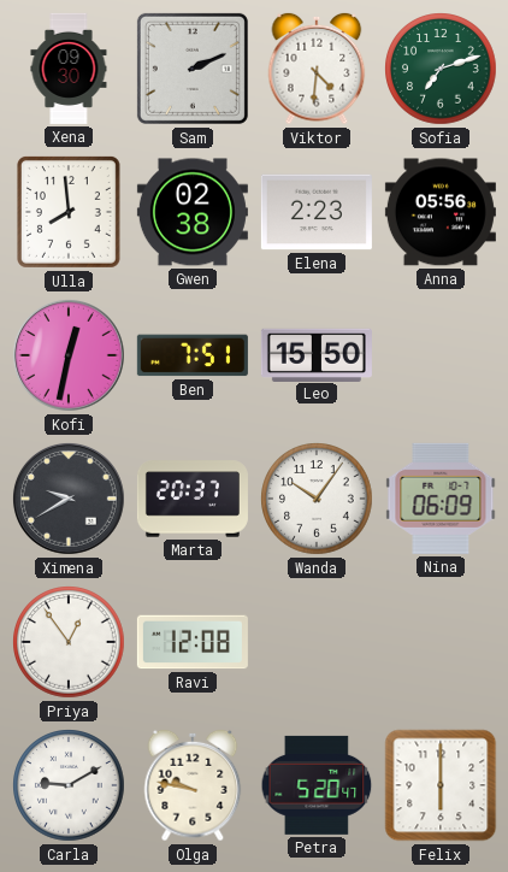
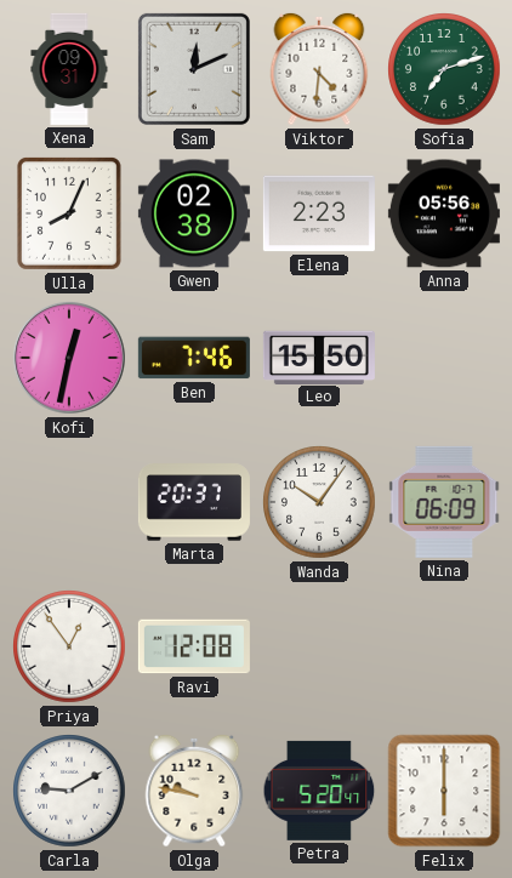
Xena: 09:30 -> 09:31
Sam: 2:11 -> 12:11
Ulla: 7:59 -> 8:04
Ben: 7:51 -> 7:46
Ximena: 9:40 -> none
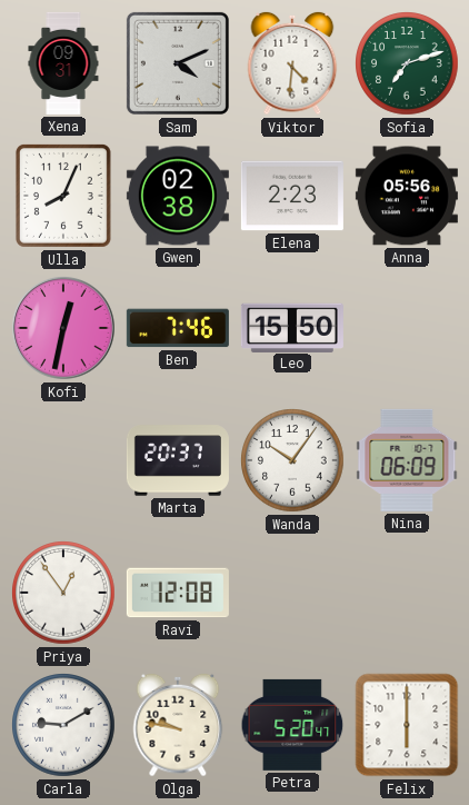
Sam: 12:11 -> 4:11
